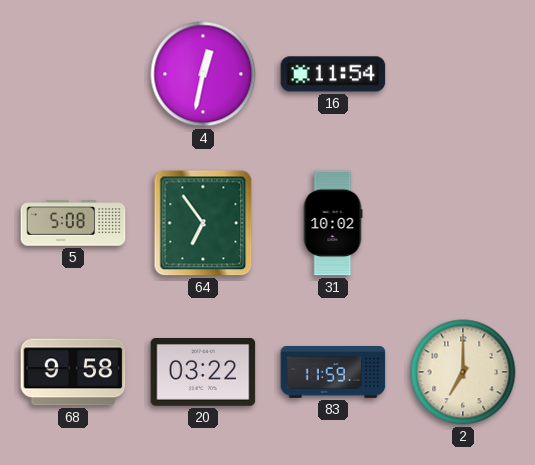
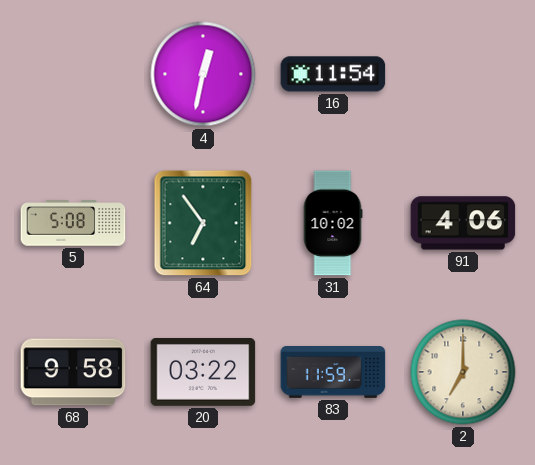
91: none -> 4:06
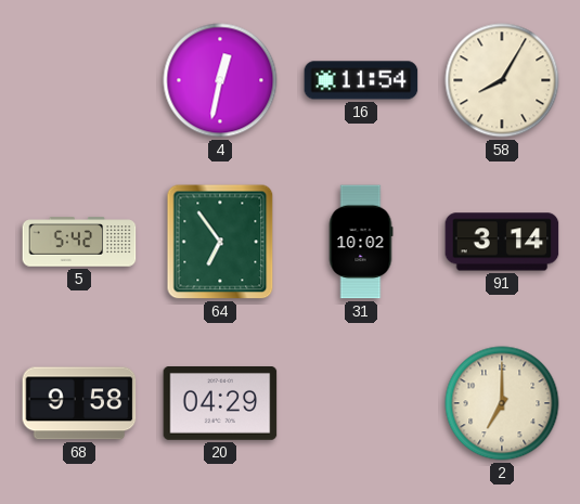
58: none -> 8:05
5: 5:08 -> 5:42
91: 4:06 -> 3:14
20: 03:22 -> 04:29
83: 11:59 -> none
